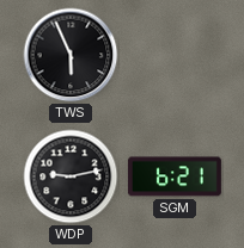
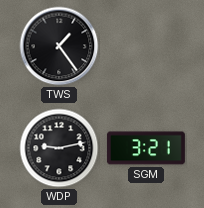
TWS: 5:56 -> 1:24
SGM: 6:21 -> 3:21
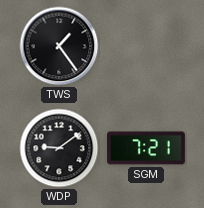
WDP: 9:13 -> 9:09
SGM: 3:21 -> 7:21
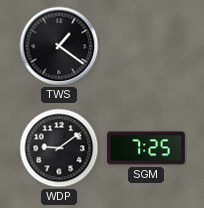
TWS: 1:24 -> 1:21
SGM: 7:21 -> 7:25
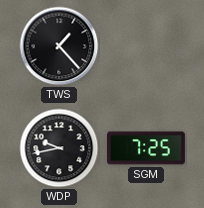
TWS: 1:21 -> 1:23
WDP: 9:09 -> 9:43
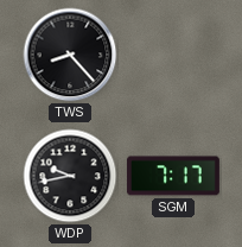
TWS: 1:23 -> 8:23
SGM: 7:25 -> 7:17
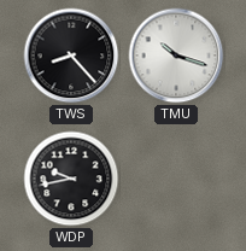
TMU: none -> 10:18
SGM: 7:17 -> none
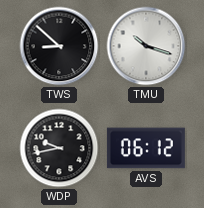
TWS: 8:23 -> 8:52
AVS: none -> 06:12
